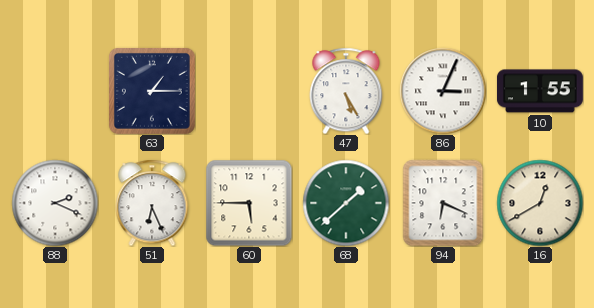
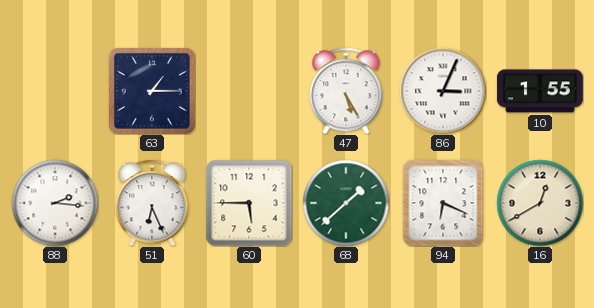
88: 2:19 -> 2:16
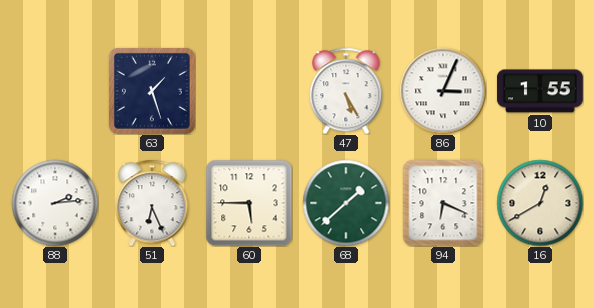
63: 1:15 -> 1:27
88: 2:16 -> 2:14
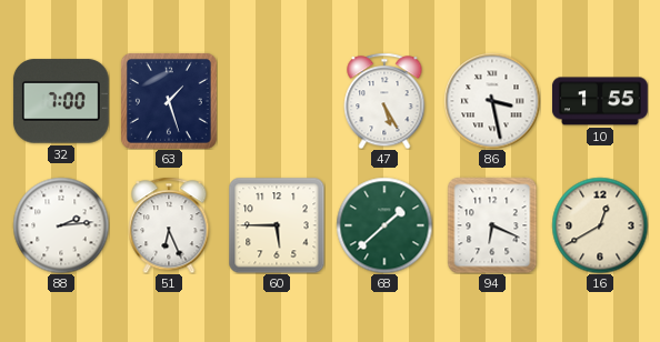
32: none -> 7:00
86: 3:04 -> 3:28
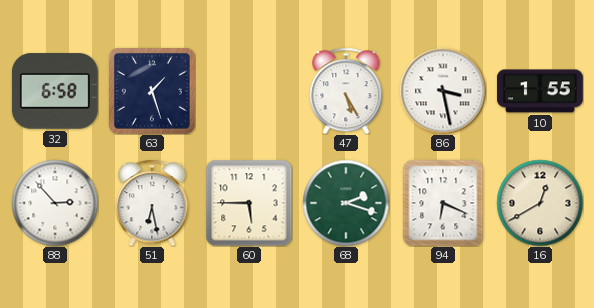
32: 7:00 -> 6:58
88: 2:14 -> 2:53
51: 6:26 -> 6:28
68: 1:38 -> 2:18
